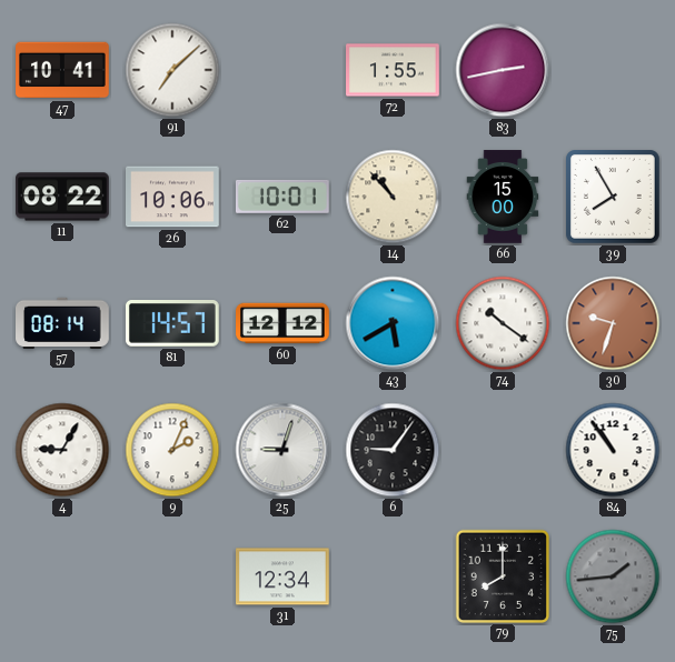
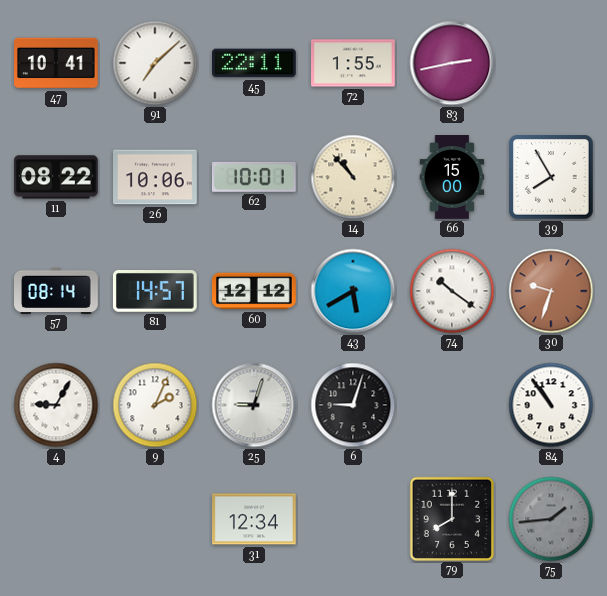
45: none -> 22:11
6: 9:06 -> 9:03
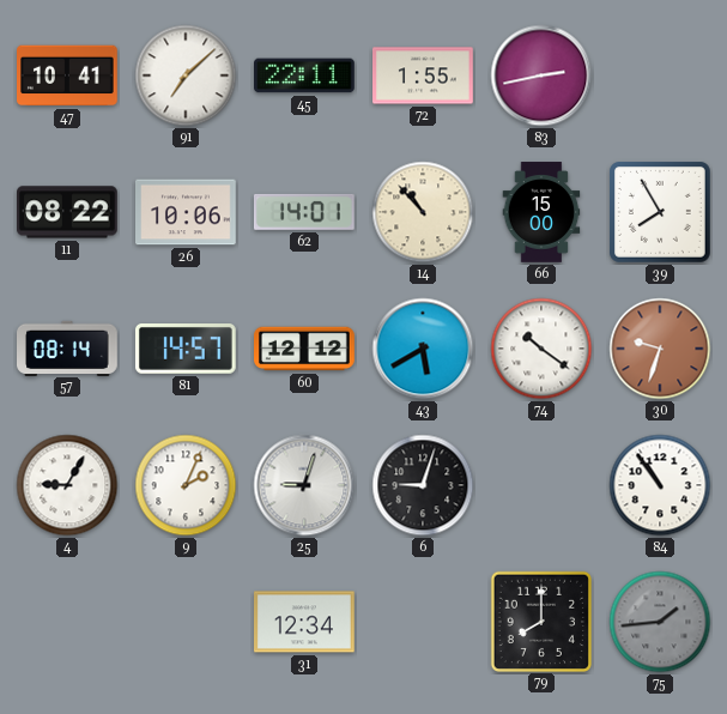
62: 10:01 -> 14:01
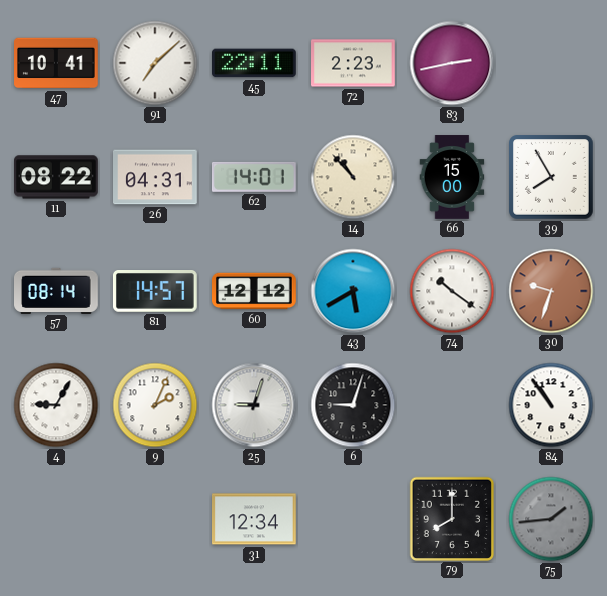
72: 1:55 -> 2:23
26: 10:06 -> 04:31
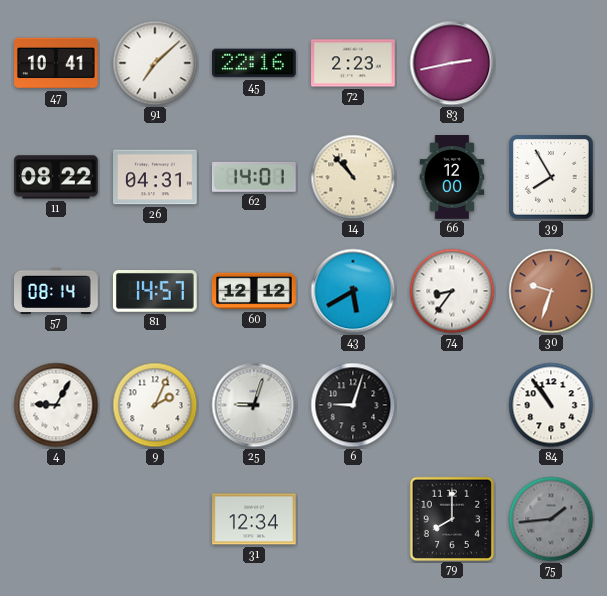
45: 22:11 -> 22:16
66: 15:00 -> 12:00
74: 10:21 -> 8:36
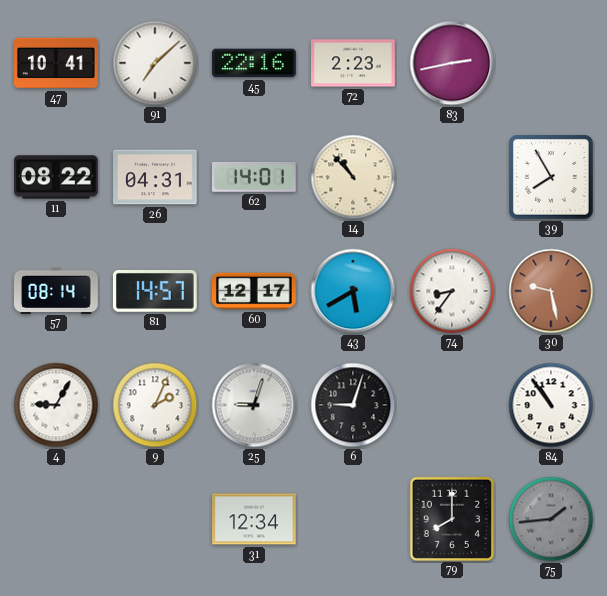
66: 12:00 -> none
60: 12:12 -> 12:17
30: 9:33 -> 9:28
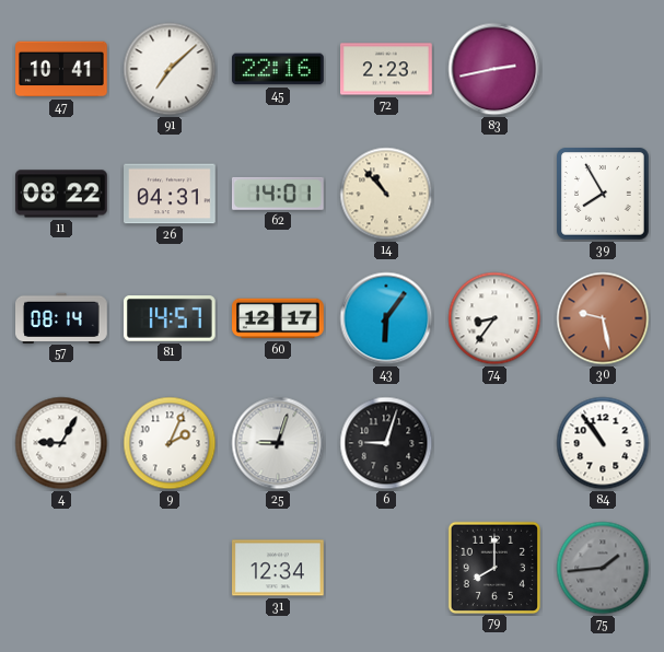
43: 5:40 -> 6:06
